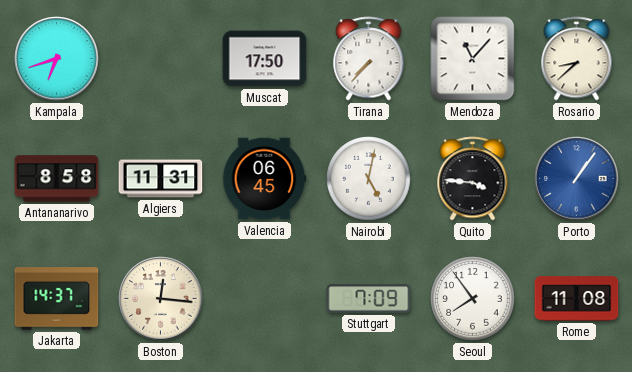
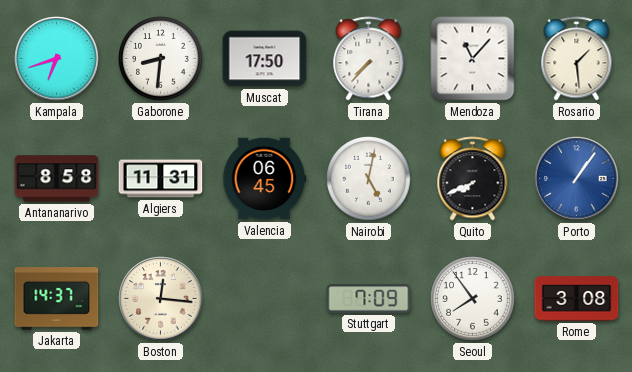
Gaborone: none -> 8:31
Rosario: 8:38 -> 1:29
Quito: 3:46 -> 7:41
Rome: 11:08 -> 3:08
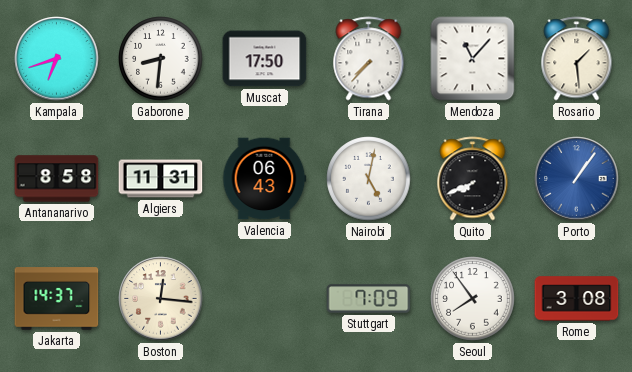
Valencia: 06:45 -> 06:43
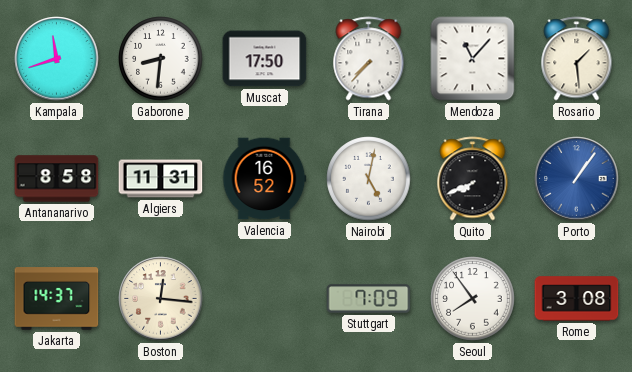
Kampala: 6:42 -> 11:42
Valencia: 06:43 -> 16:52
